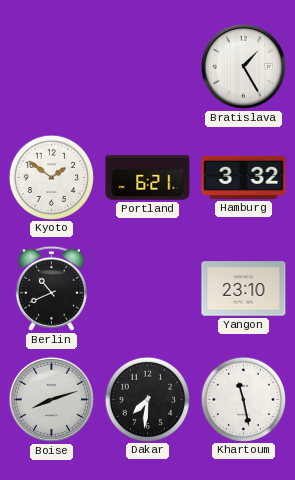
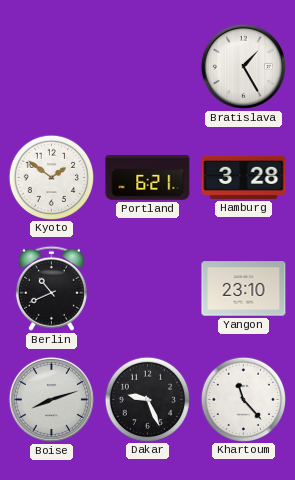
Hamburg: 3:32 -> 3:28
Dakar: 7:31 -> 9:26
Khartoum: 11:28 -> 11:23
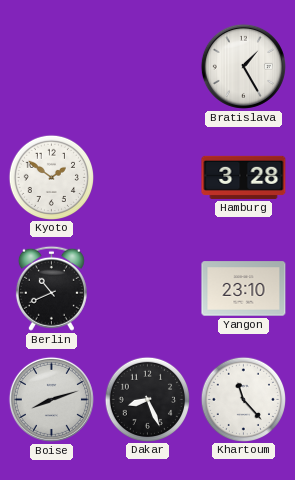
Portland: 6:21 -> none
Dakar: 9:26 -> 8:26
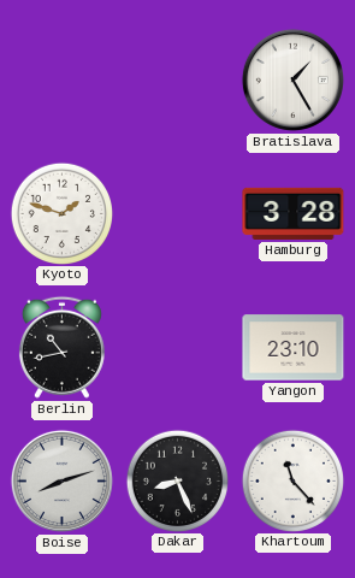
Kyoto: 1:51 -> 1:48
Berlin: 10:41 -> 10:43
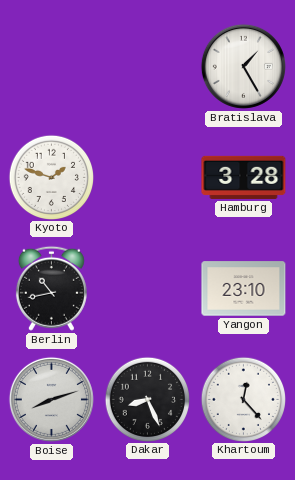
Khartoum: 11:23 -> 12:23
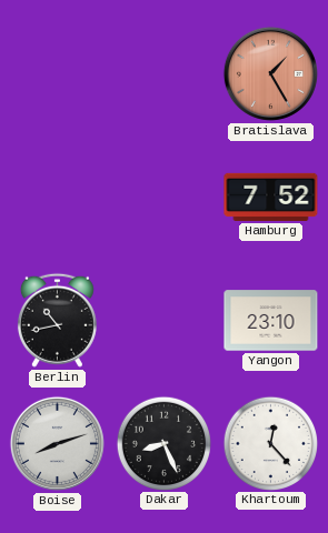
Bratislava dial: white -> salmon
Kyoto: 1:48 -> none
Hamburg: 3:28 -> 7:52
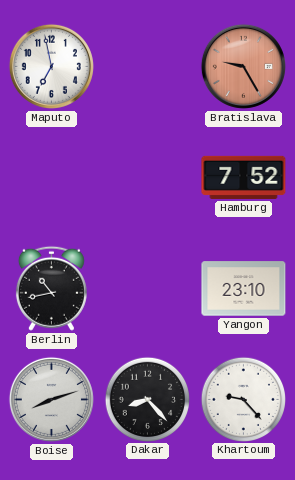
Maputo: none -> 6:58
Bratislava: 1:25 -> 9:25
Dakar: 8:26 -> 8:23
Khartoum: 12:23 -> 9:23
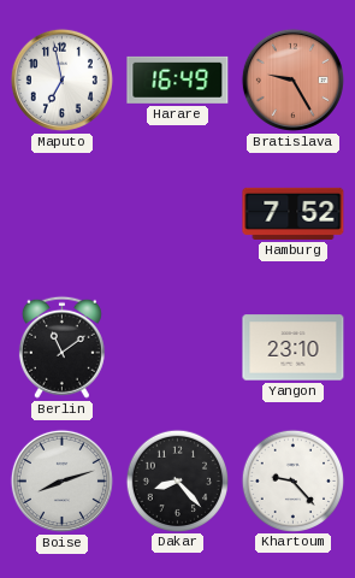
Harare: none -> 16:49
Berlin: 10:43 -> 11:09
